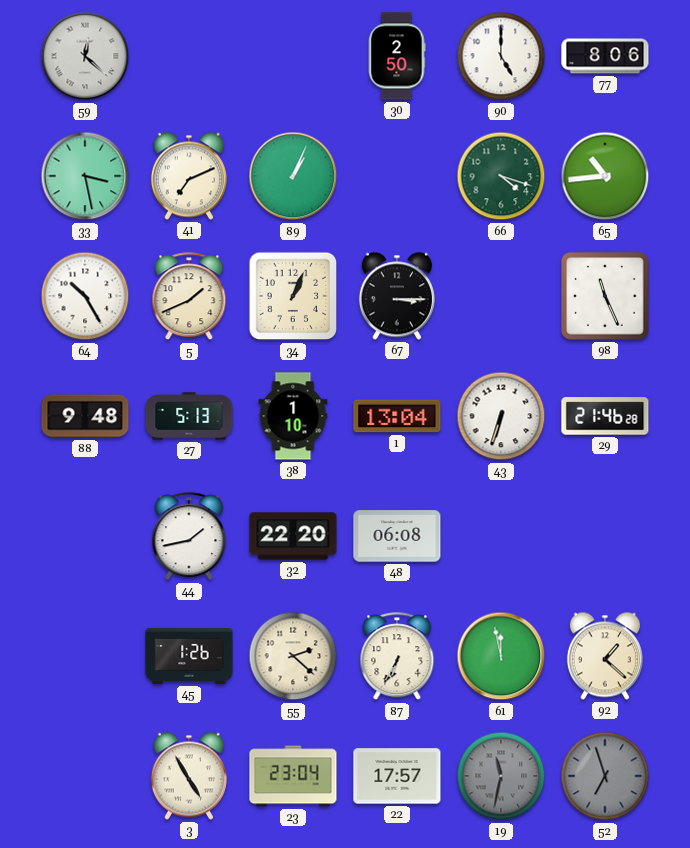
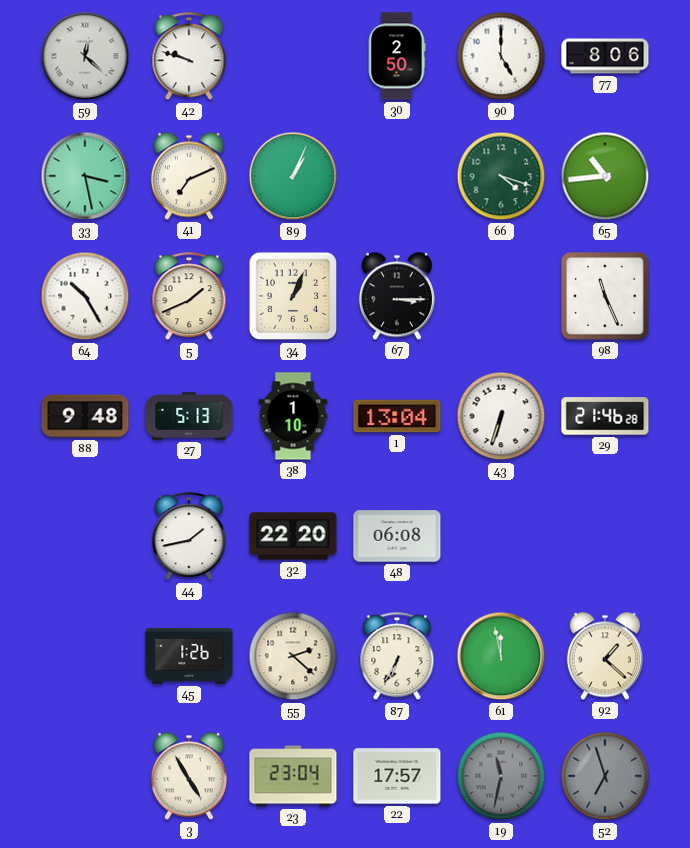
42: none -> 9:48
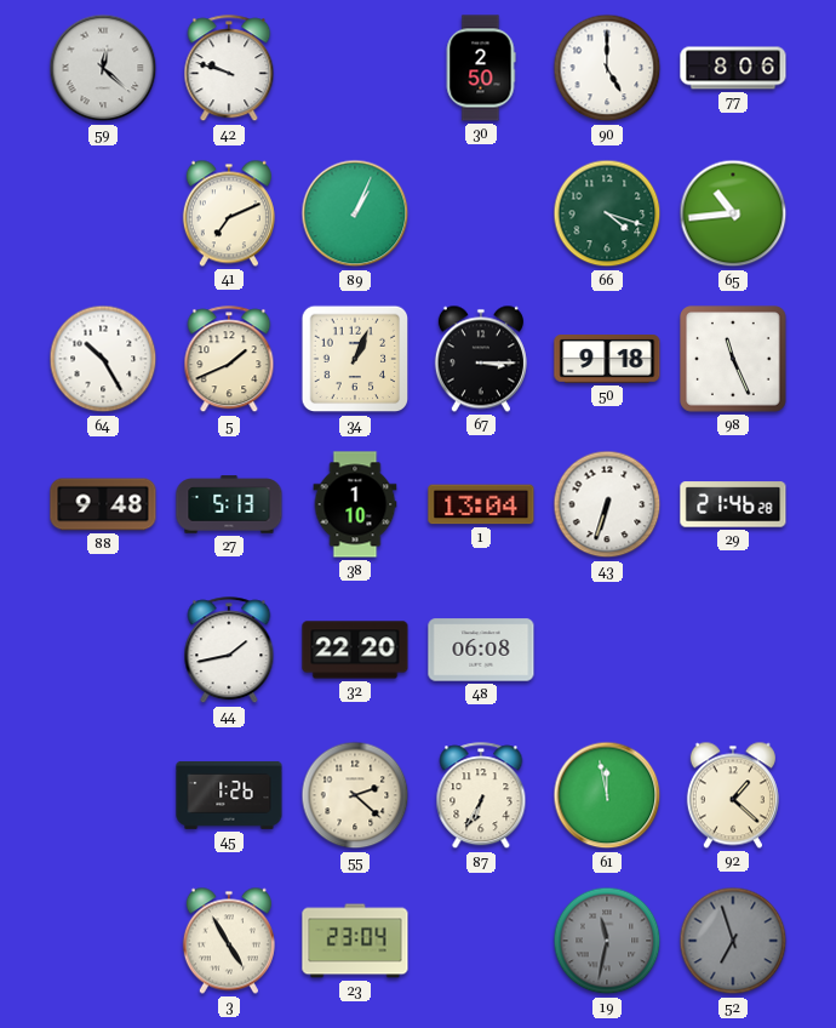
33: 3:28 -> none
50: none -> 9:18
22: 17:57 -> none
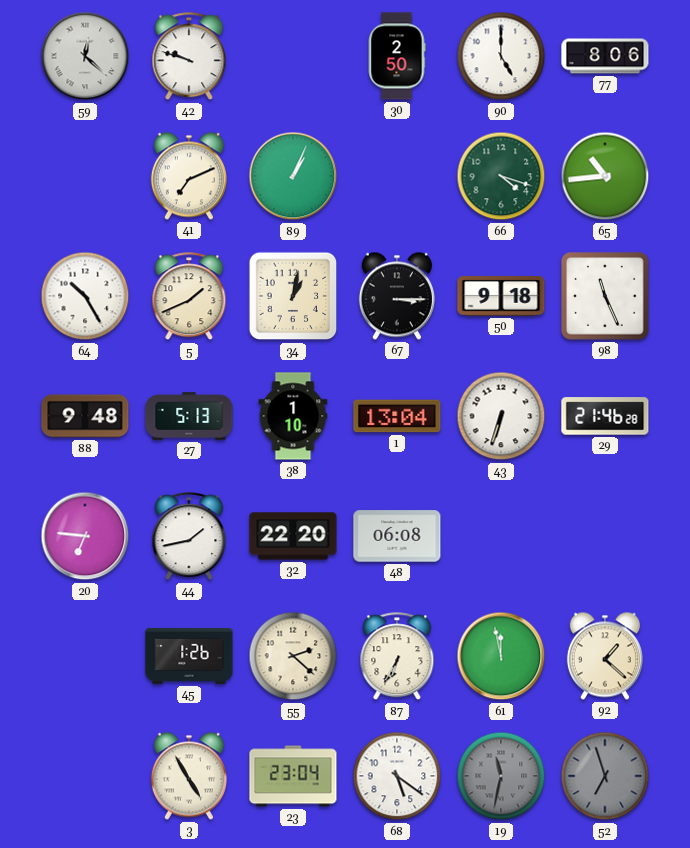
34: 1:04 -> 1:02
20: none -> 6:46
68: none -> 5:21
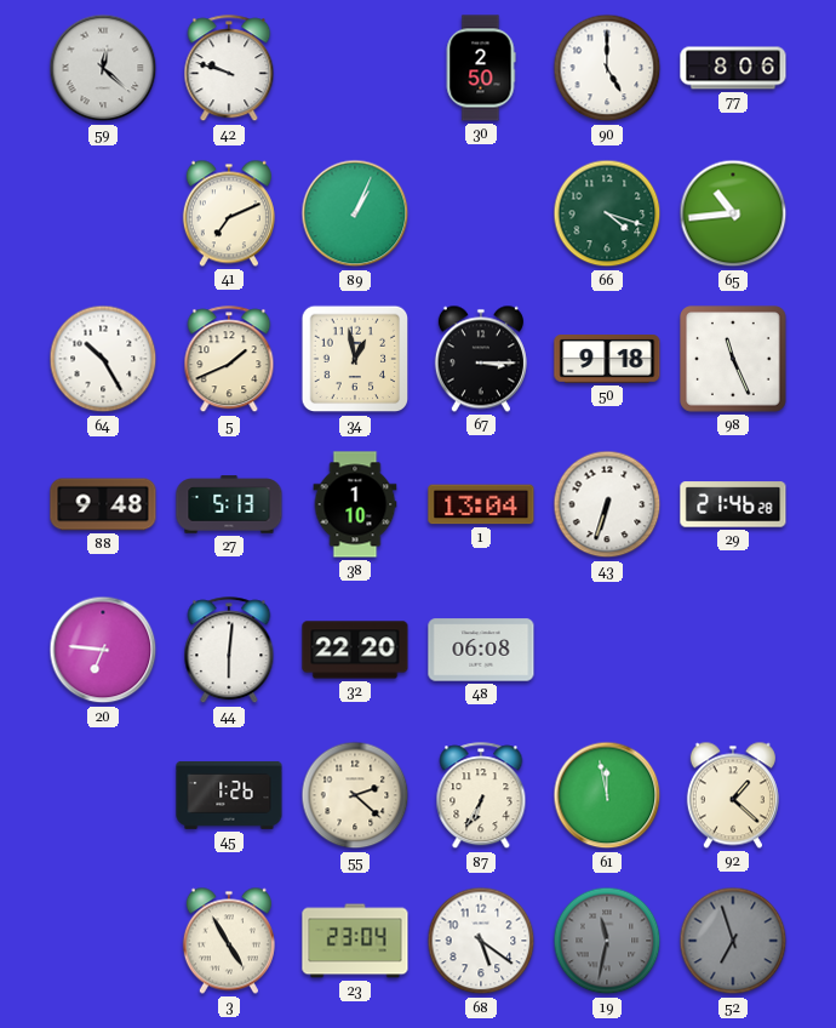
34: 1:02 -> 12:58
44: 1:43 -> 6:01
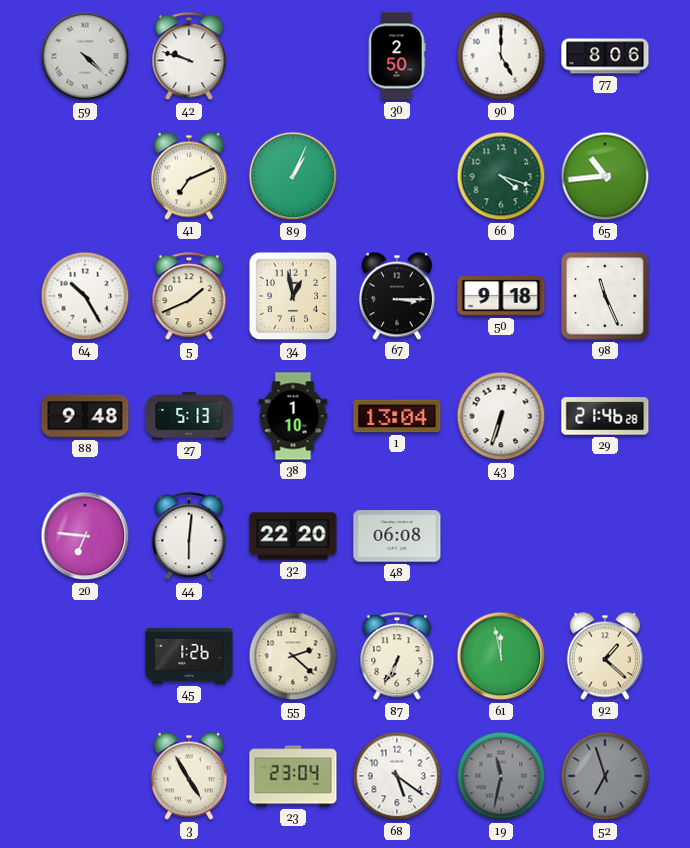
59: 12:22 -> 4:22
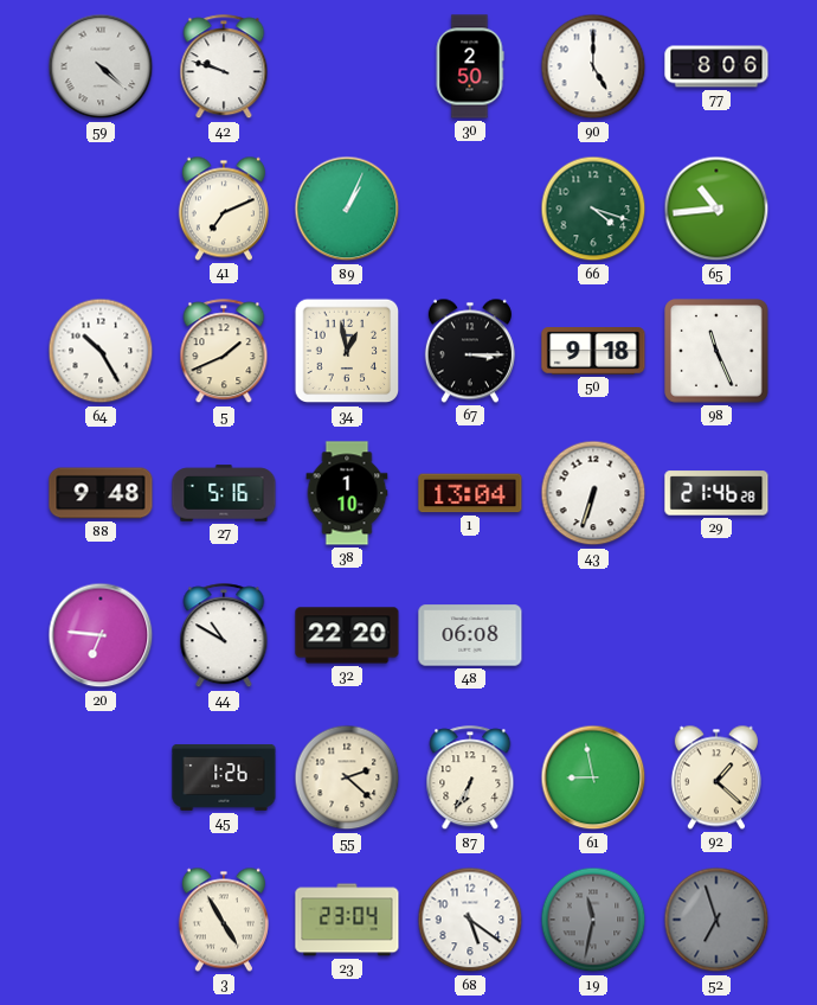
27: 5:13 -> 5:16
44: 6:01 -> 10:50
61: 11:58 -> 8:58
